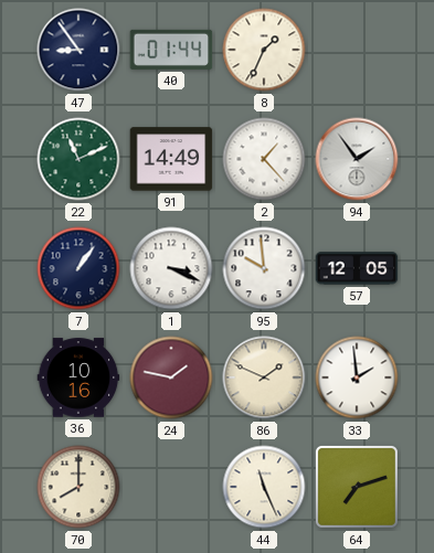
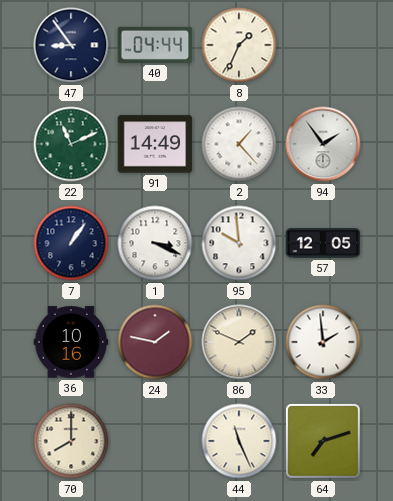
40: 01:44 -> 04:44
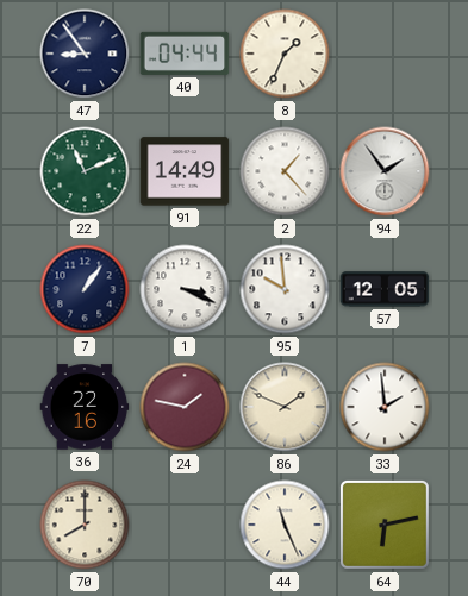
36: 10:16 -> 22:16
64: 7:12 -> 6:13
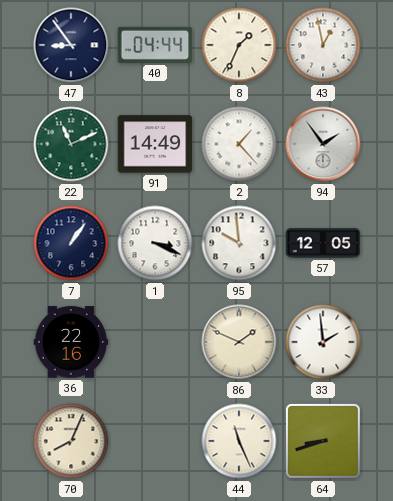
43: none -> 12:58
24: 1:47 -> none
70: 8:00 -> 8:04
64: 6:13 -> 8:42
